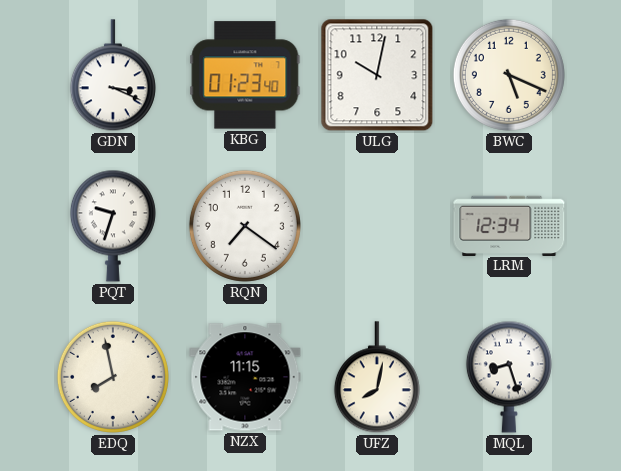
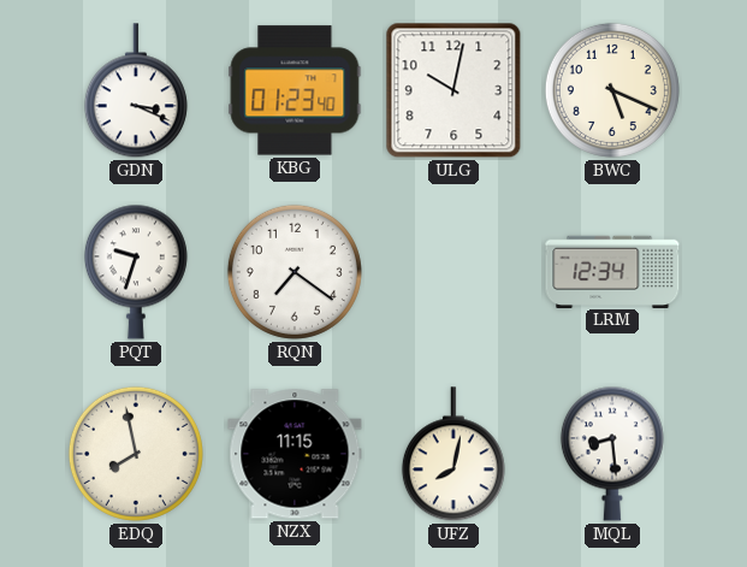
MQL: 8:27 -> 8:29
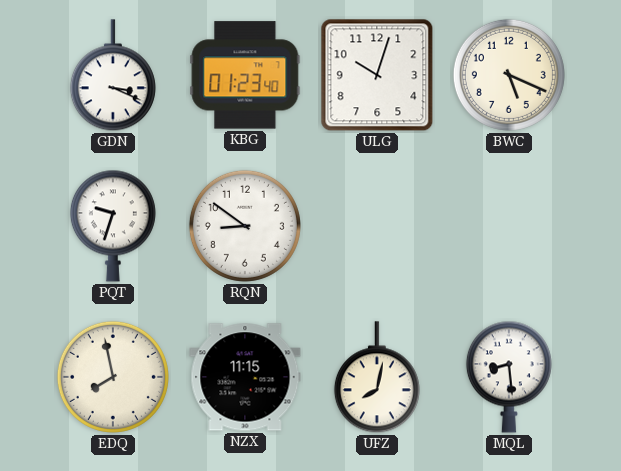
ULG: 10:02 -> 10:03
RQN: 7:21 -> 8:51
LRM: 12:34 -> none
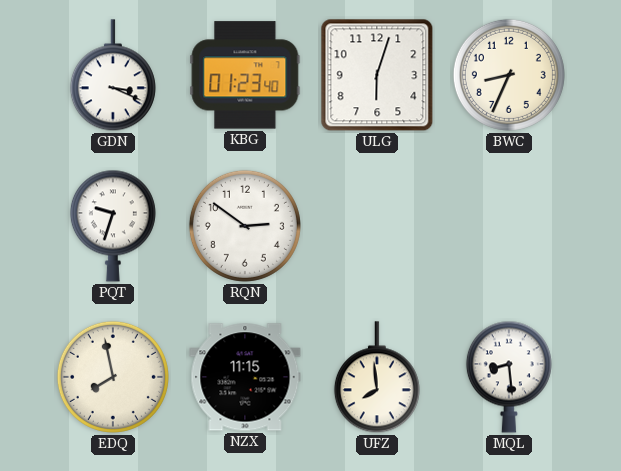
ULG: 10:03 -> 6:03
BWC: 5:19 -> 8:34
RQN: 8:51 -> 2:51
UFZ: 8:02 -> 7:59
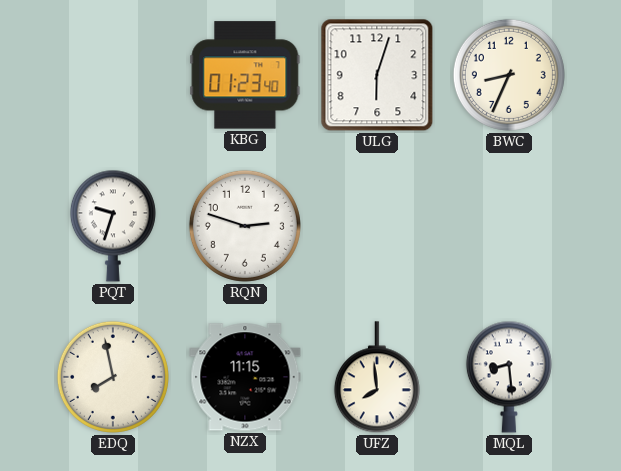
GDN: 3:19 -> none
RQN: 2:51 -> 2:48
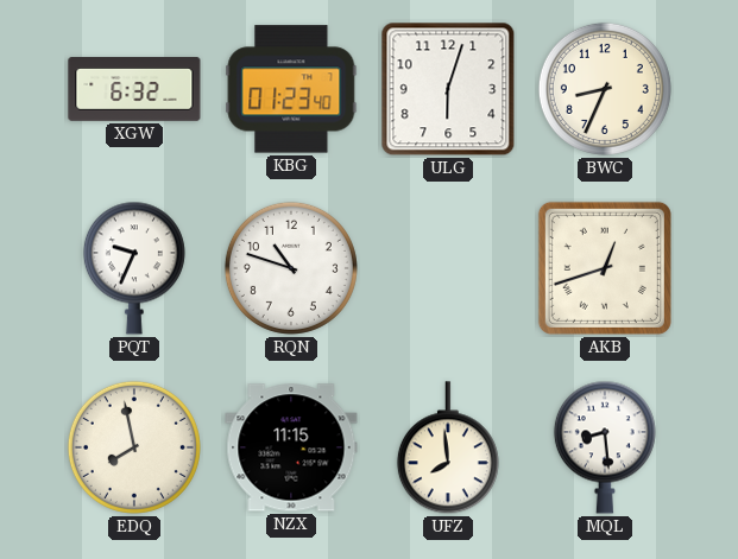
XGW: none -> 6:32
PQT: 9:33 -> 9:34
RQN: 2:48 -> 10:48
AKB: none -> 12:42
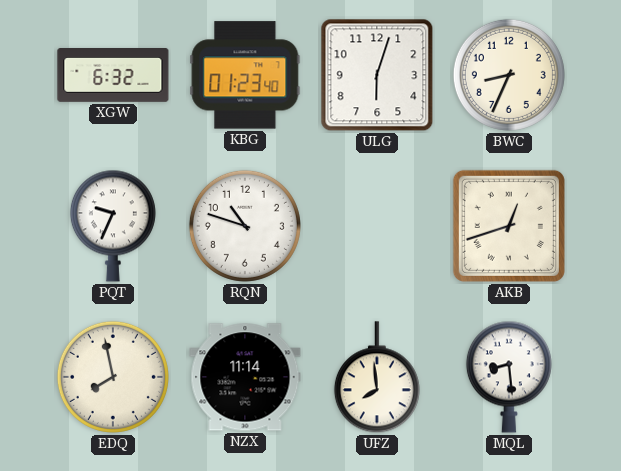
NZX: 11:15 -> 11:14
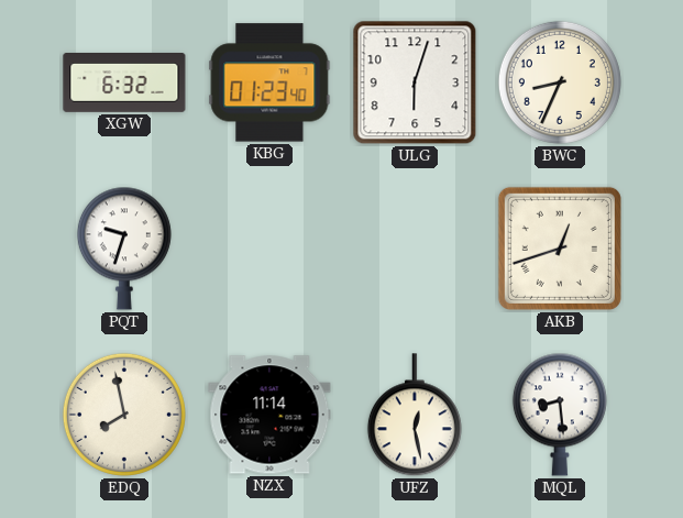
PQT: 9:34 -> 9:33
RQN: 10:48 -> none
UFZ: 7:59 -> 12:28
